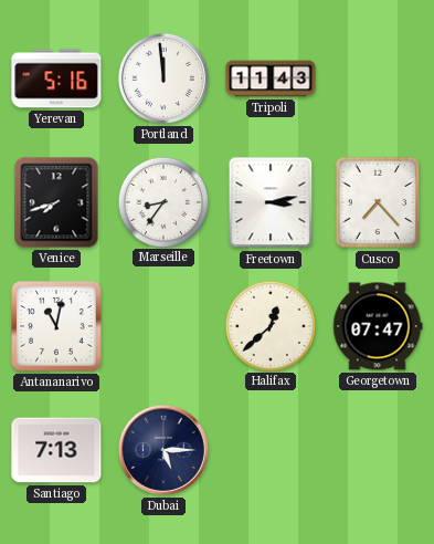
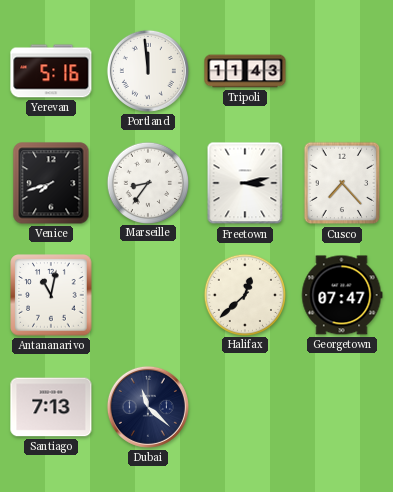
Dubai: 5:15 -> 11:22
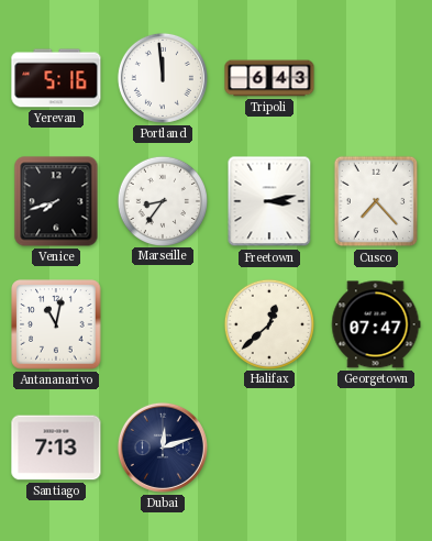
Tripoli: 11:43 -> 6:43
Dubai: 11:22 -> 12:12
